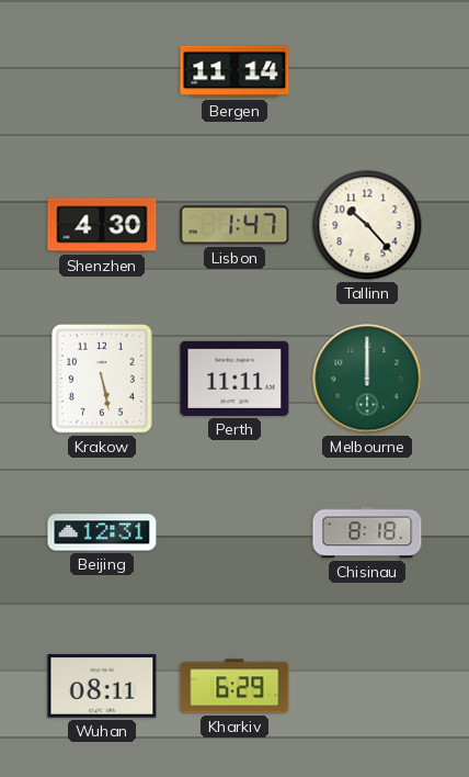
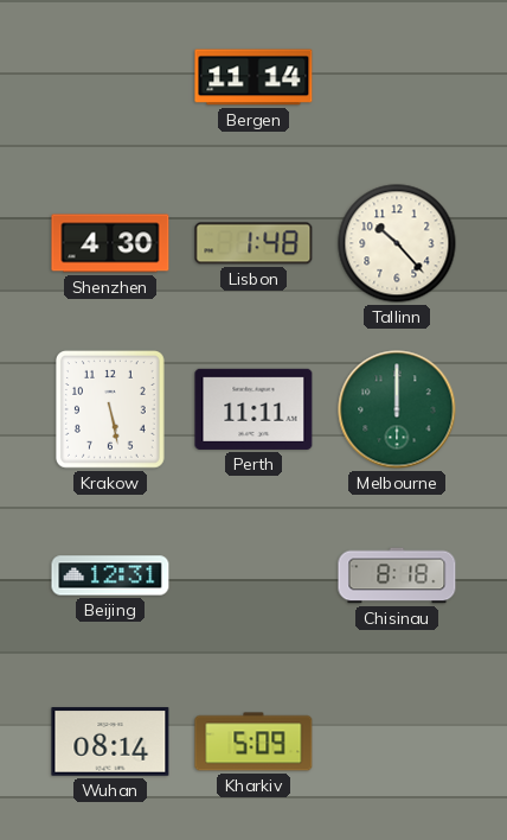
Lisbon: 1:47 -> 1:48
Wuhan: 08:11 -> 08:14
Kharkiv: 6:29 -> 5:09
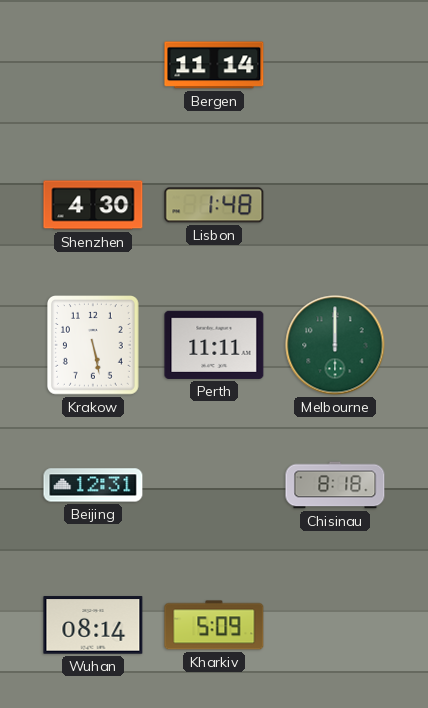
Tallinn: 10:23 -> none
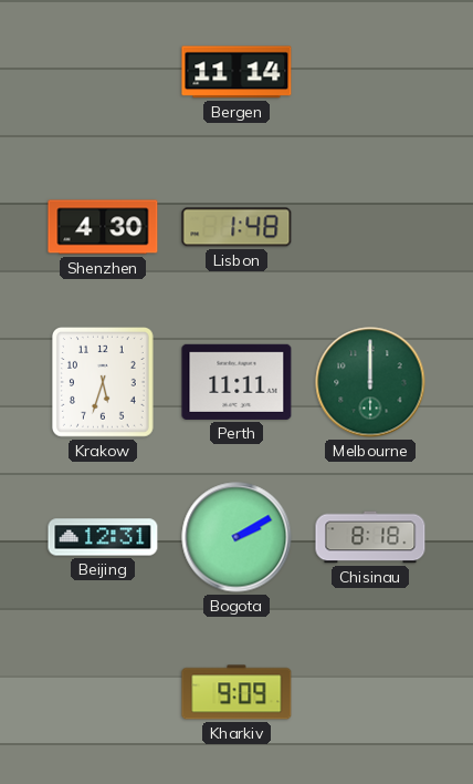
Krakow: 5:28 -> 5:33
Bogota: none -> 2:10
Wuhan: 08:14 -> none
Kharkiv: 5:09 -> 9:09
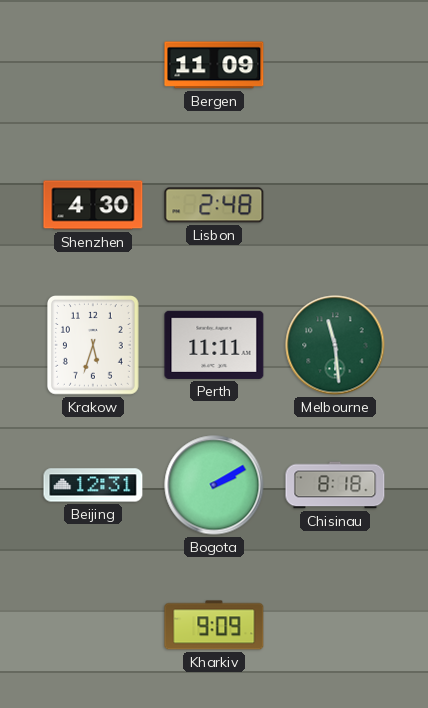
Bergen: 11:14 -> 11:09
Lisbon: 1:48 -> 2:48
Melbourne: 12:00 -> 11:29
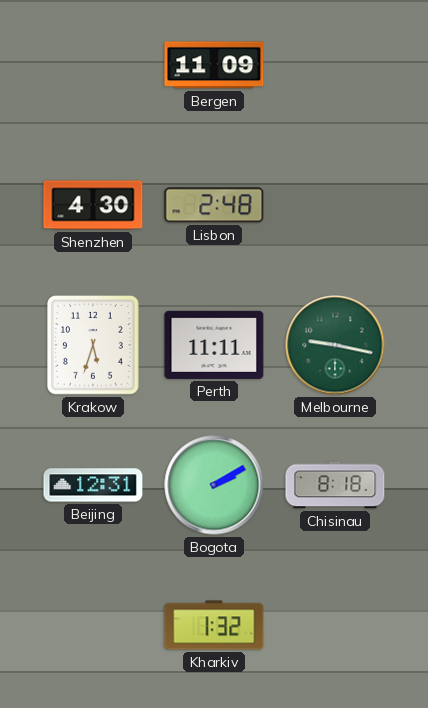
Melbourne: 11:29 -> 9:17
Kharkiv: 9:09 -> 1:32
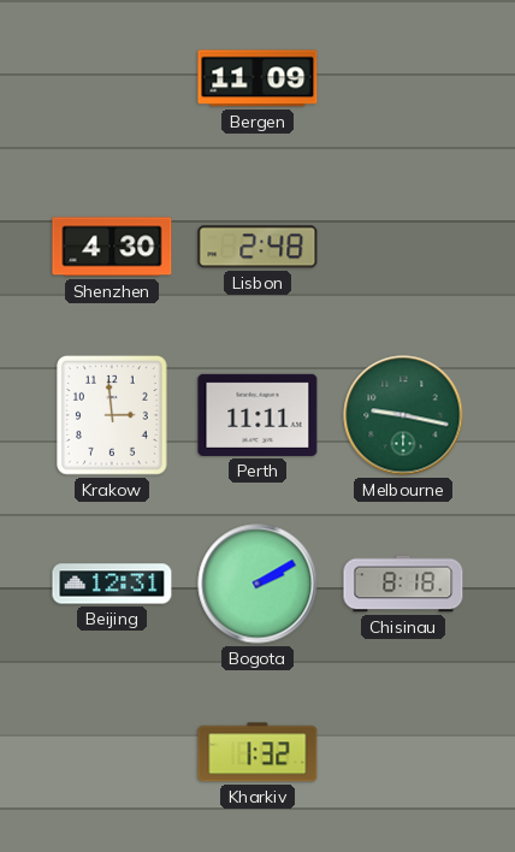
Krakow: 5:33 -> 2:59
